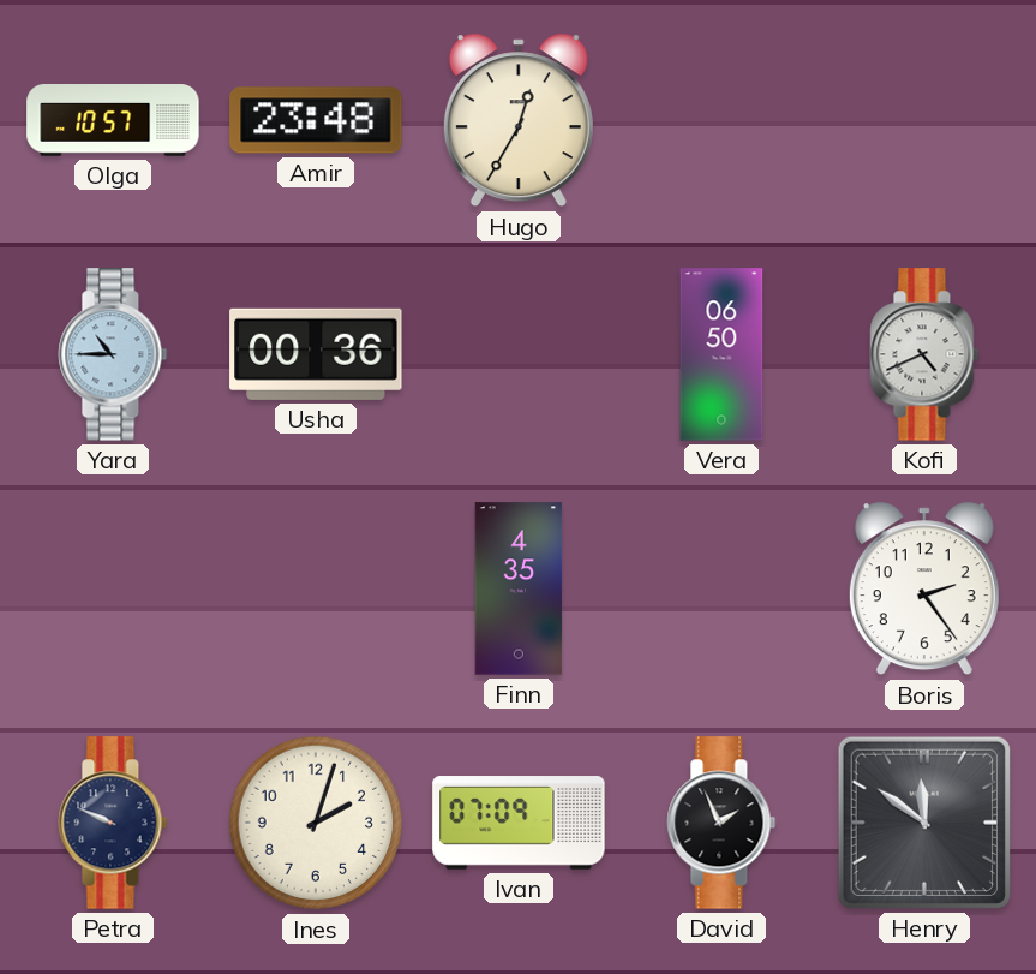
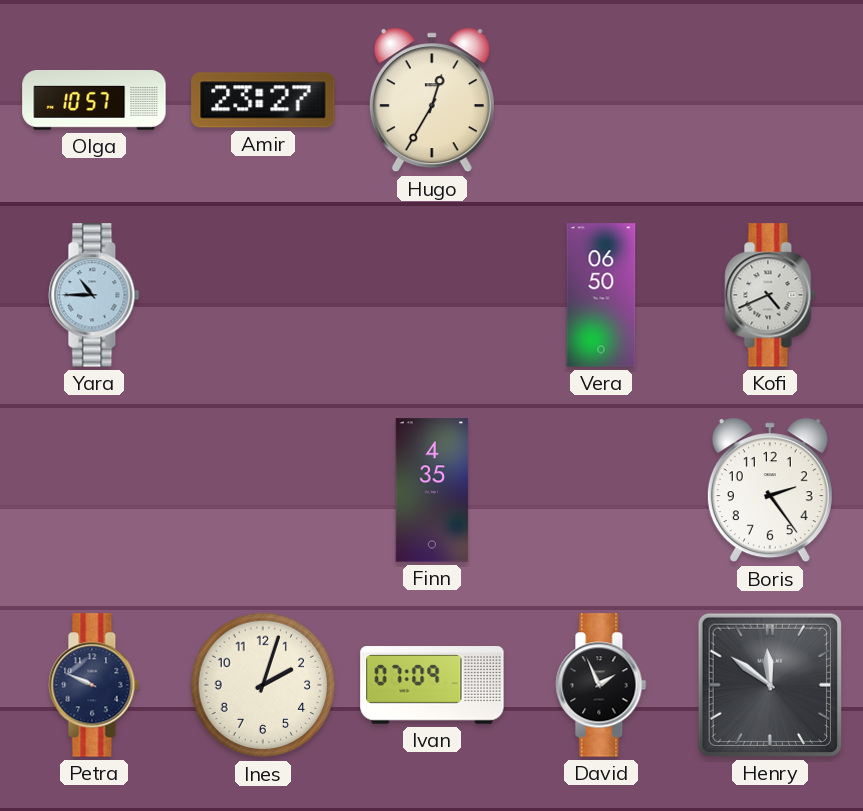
Amir: 23:48 -> 23:27
Usha: 00:36 -> none
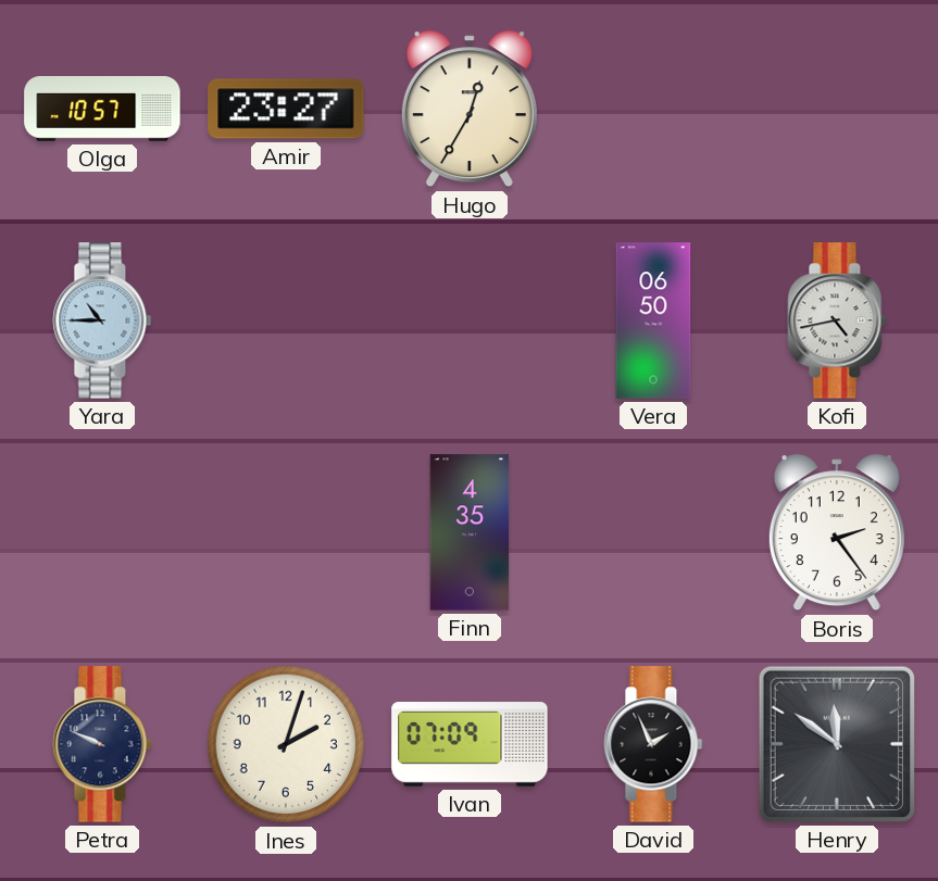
Kofi: 4:41 -> 4:43
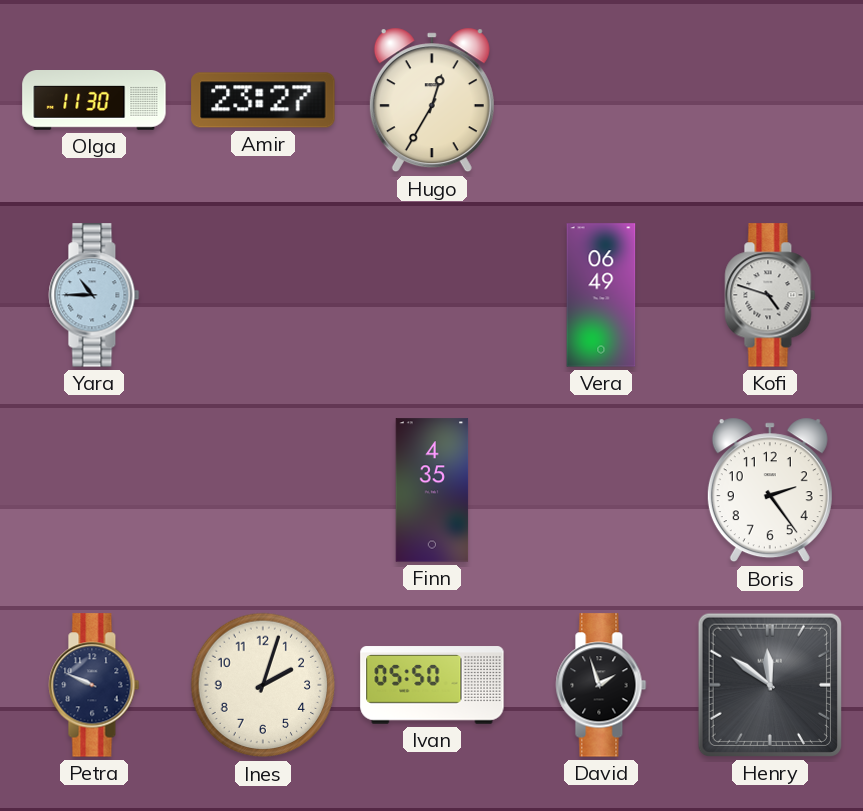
Olga: 10:57 -> 11:30
Vera: 06:50 -> 06:49
Kofi: 4:43 -> 4:48
Ivan: 07:09 -> 05:50
David: 1:56 -> 1:57
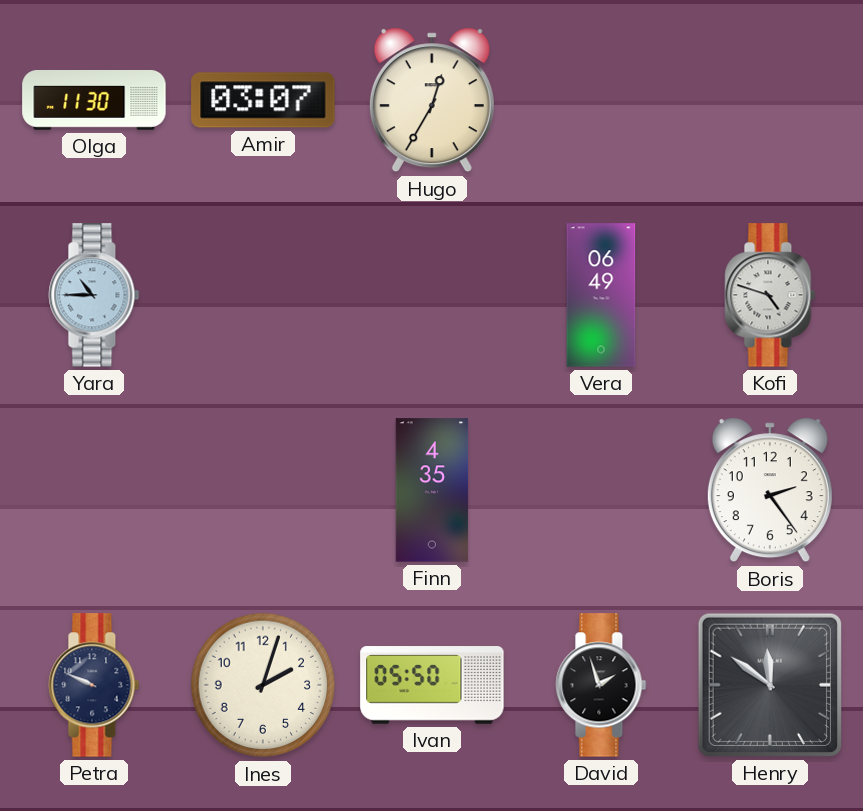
Amir: 23:27 -> 03:07
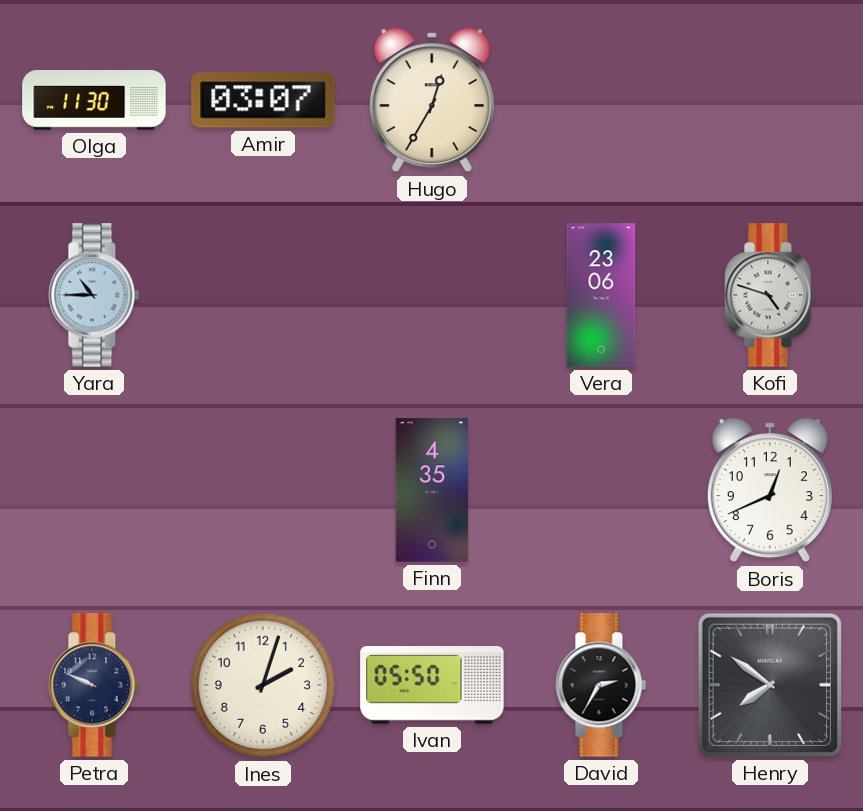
Vera: 06:49 -> 23:06
Boris: 2:24 -> 12:41
David: 1:57 -> 2:35
Henry: 11:51 -> 7:51
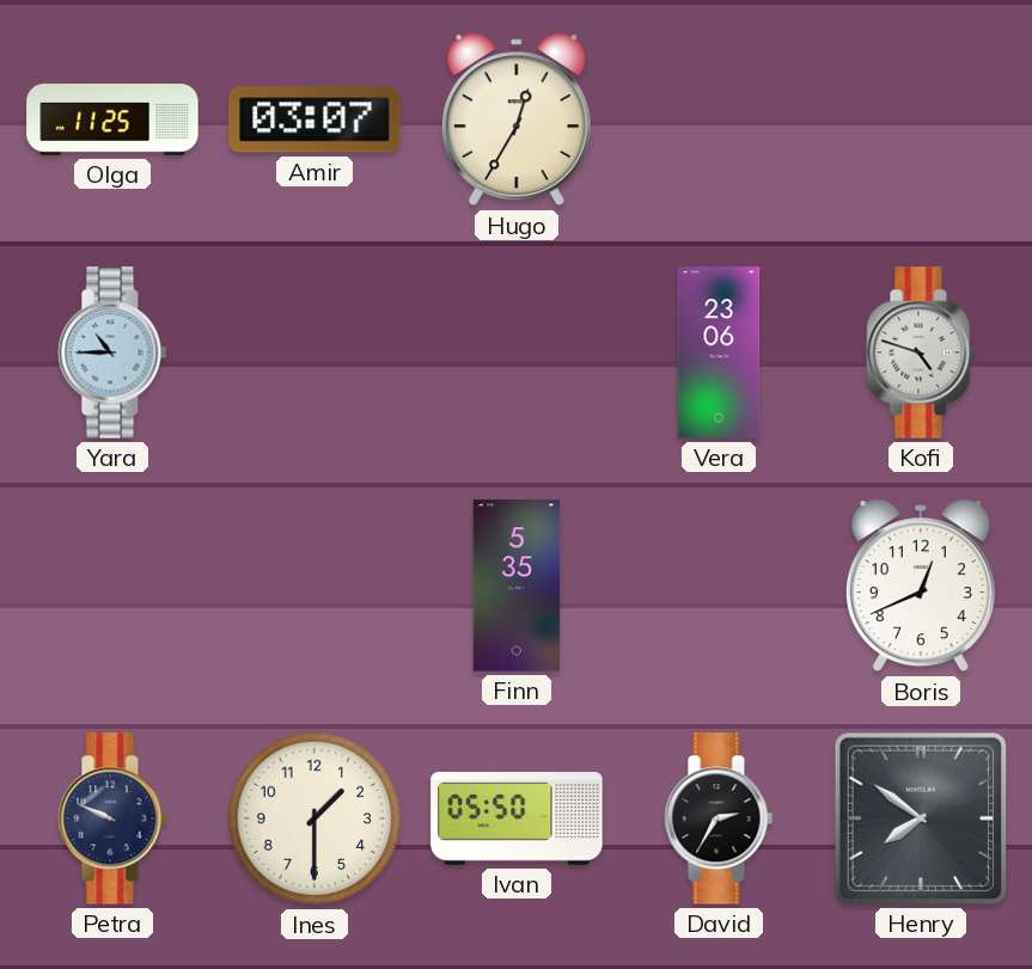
Olga: 11:30 -> 11:25
Finn: 4:35 -> 5:35
Ines: 2:03 -> 1:30
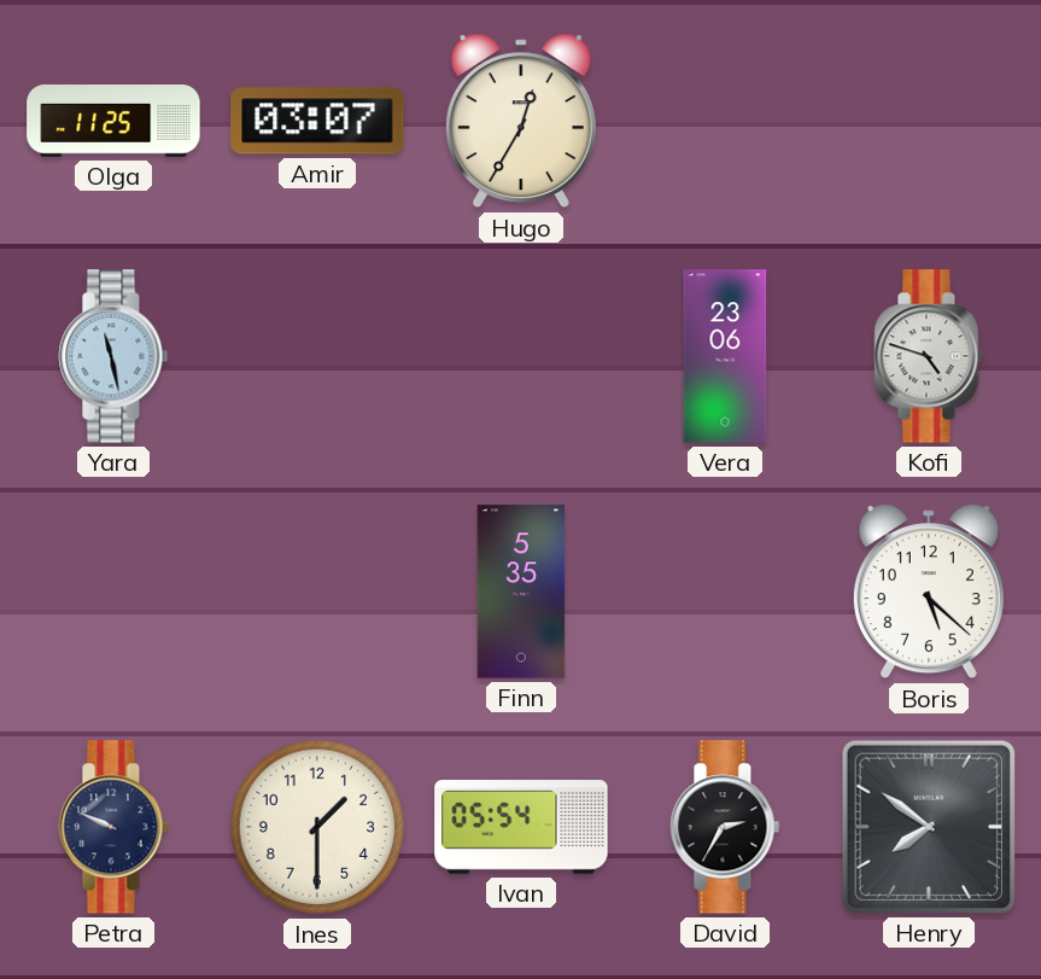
Yara: 10:45 -> 11:28
Boris: 12:41 -> 5:22
Ivan: 05:50 -> 05:54
